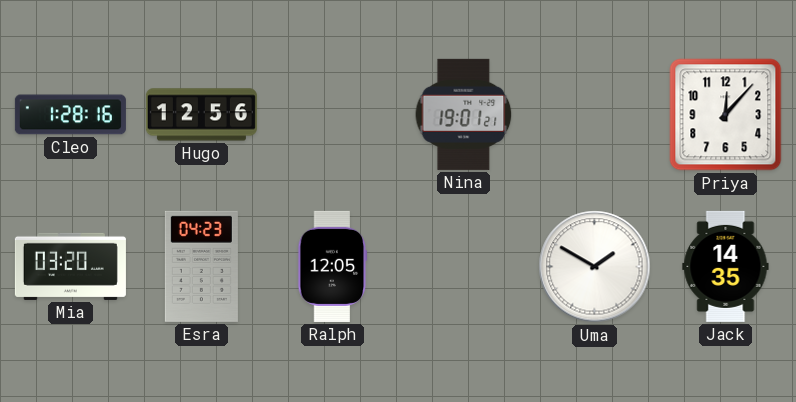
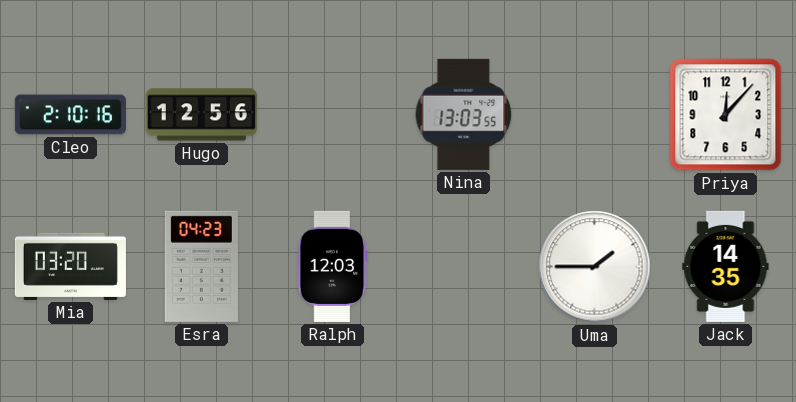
Cleo: 1:28 -> 2:10
Nina: 19:01 -> 13:03
Ralph: 12:05 -> 12:03
Uma: 1:50 -> 1:45
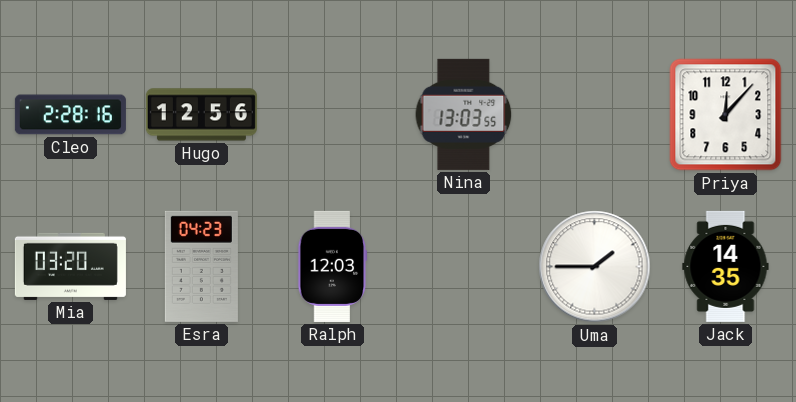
Cleo: 2:10 -> 2:28
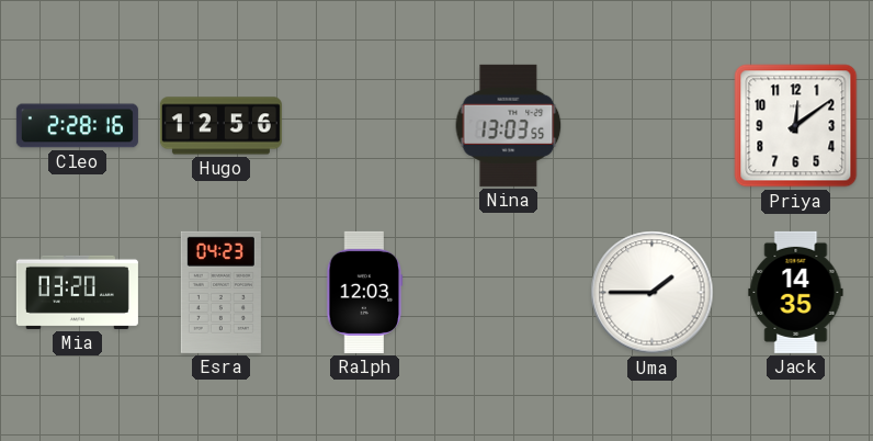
Priya: 12:07 -> 12:09
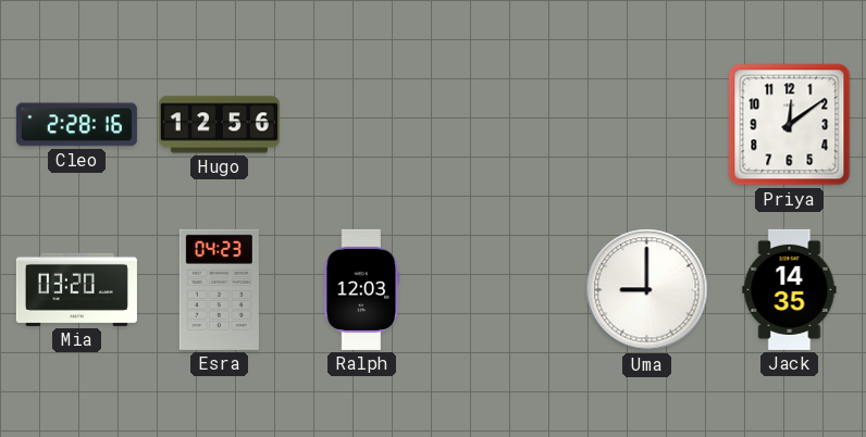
Nina: 13:03 -> none
Uma: 1:45 -> 9:00
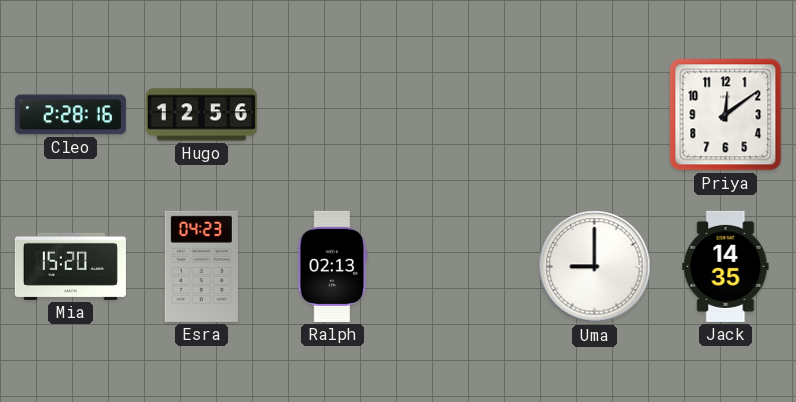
Mia: 03:20 -> 15:20
Ralph: 12:03 -> 02:13
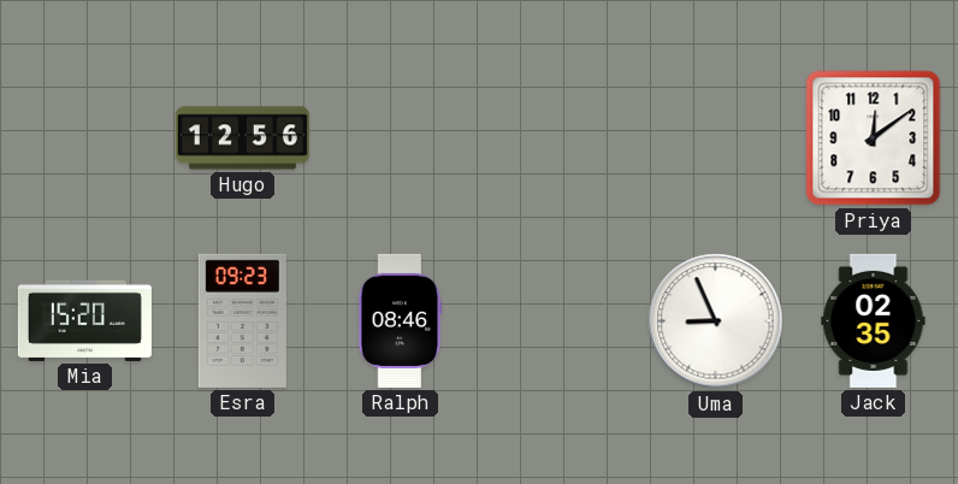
Cleo: 2:28 -> none
Esra: 04:23 -> 09:23
Ralph: 02:13 -> 08:46
Uma: 9:00 -> 8:56
Jack: 14:35 -> 02:35
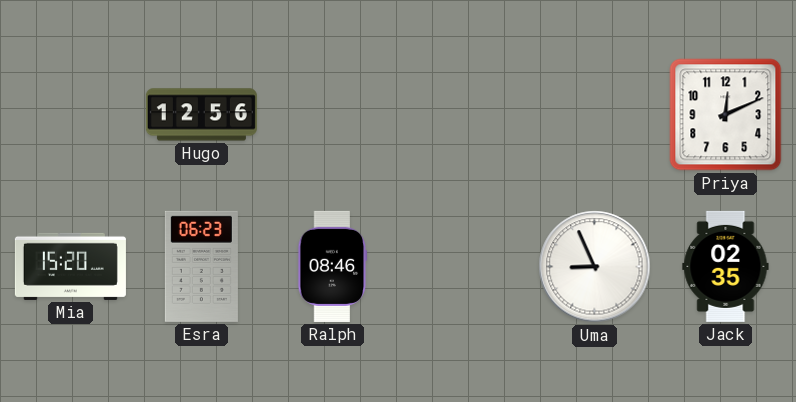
Priya: 12:09 -> 12:11
Esra: 09:23 -> 06:23
